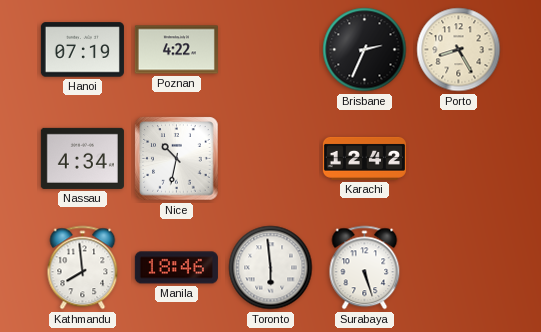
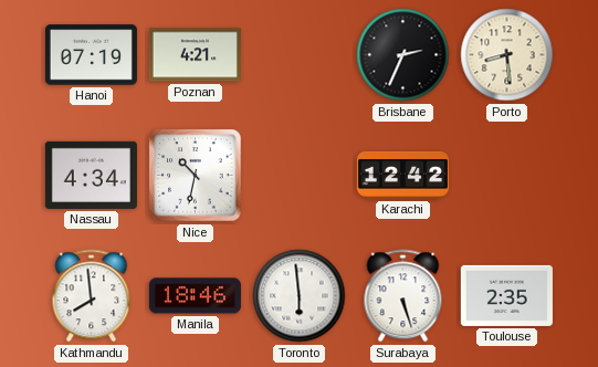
Poznan: 4:22 -> 4:21
Porto: 8:25 -> 8:29
Toulouse: none -> 2:35
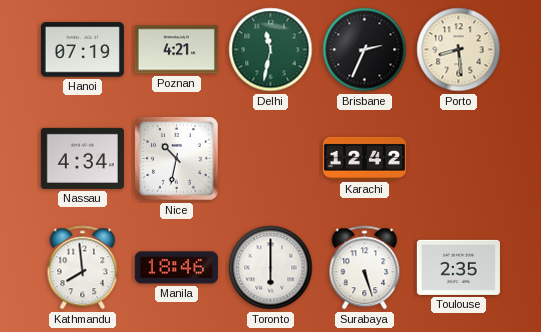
Delhi: none -> 11:32
Toronto: 5:59 -> 6:00
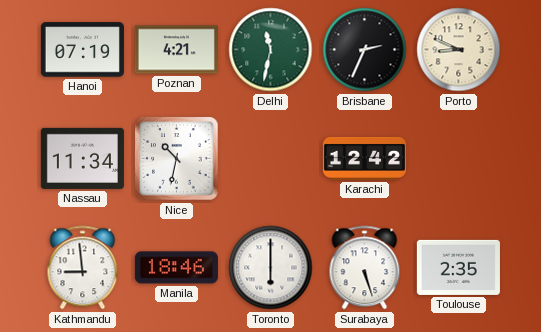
Porto: 8:29 -> 8:49
Nassau: 4:34 -> 11:34
Kathmandu: 7:59 -> 8:59
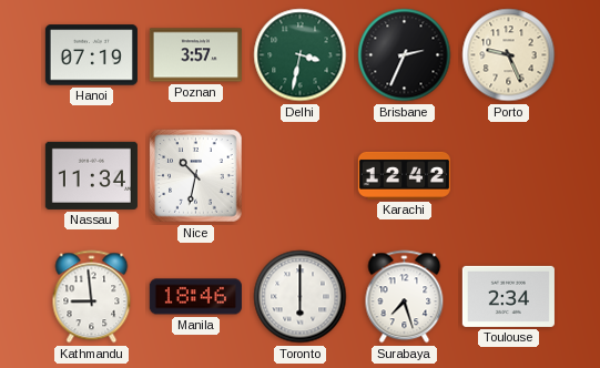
Poznan: 4:21 -> 3:57
Delhi: 11:32 -> 3:32
Porto: 8:49 -> 9:26
Surabaya: 5:27 -> 7:27
Toulouse: 2:35 -> 2:34
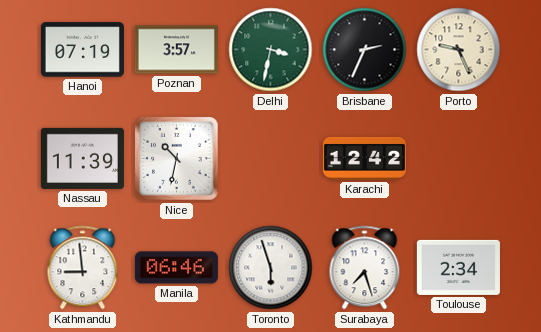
Nassau: 11:34 -> 11:39
Manila: 18:46 -> 06:46
Toronto: 6:00 -> 5:57
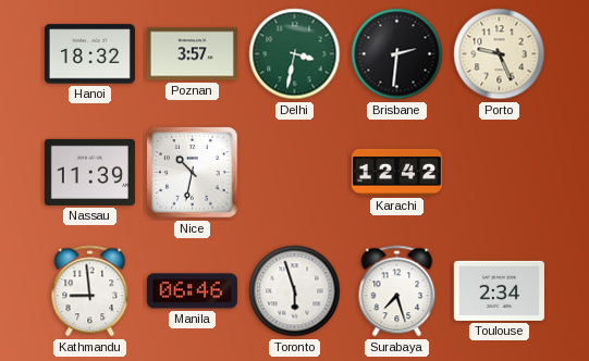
Hanoi: 07:19 -> 18:32
Brisbane: 2:34 -> 2:31
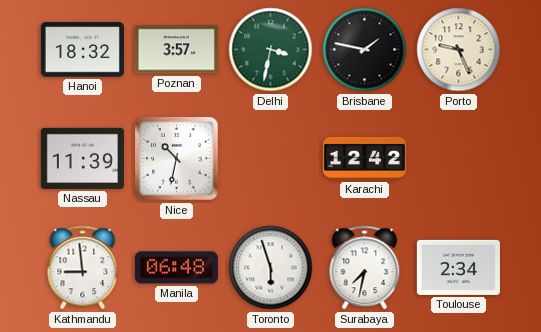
Brisbane: 2:31 -> 1:47
Manila: 06:46 -> 06:48
Surabaya: 7:27 -> 7:32
